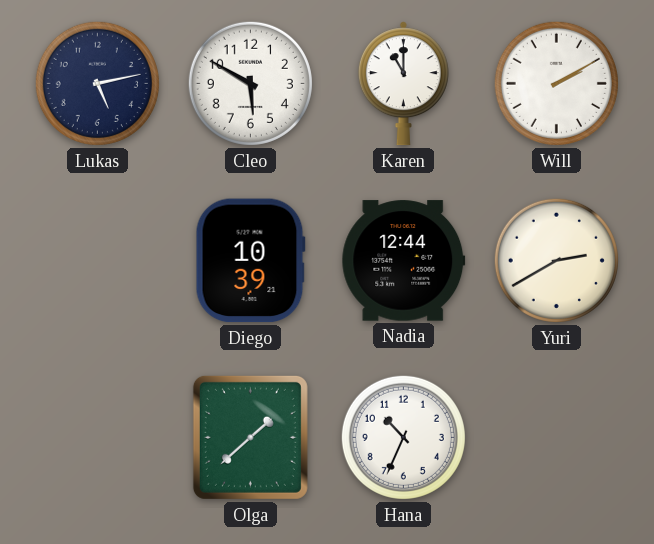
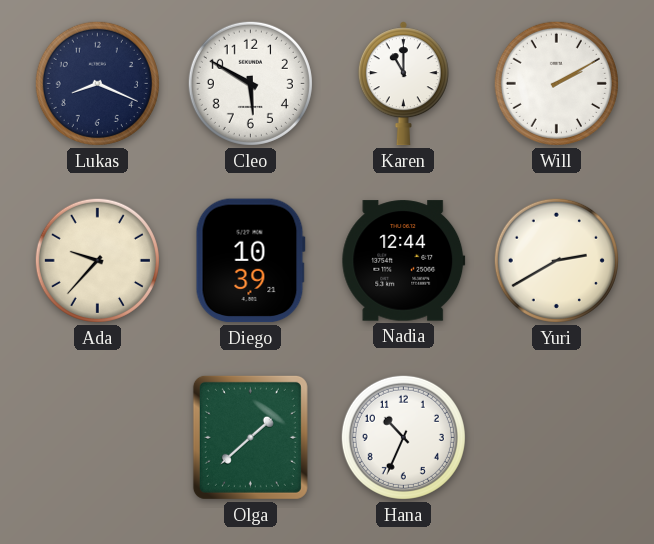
Lukas: 5:13 -> 8:19
Ada: none -> 9:37
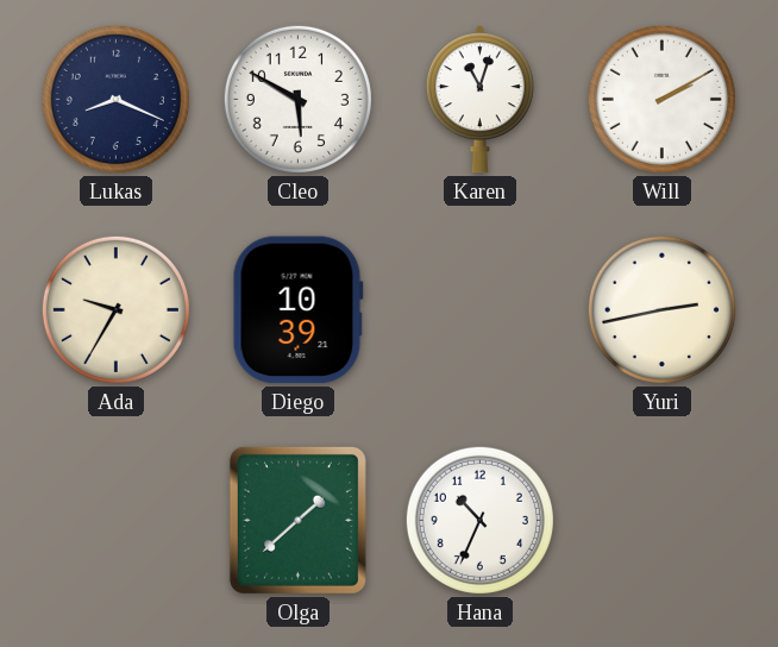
Karen: 11:00 -> 11:03
Ada: 9:37 -> 9:35
Nadia: 12:44 -> none
Yuri: 2:40 -> 2:43
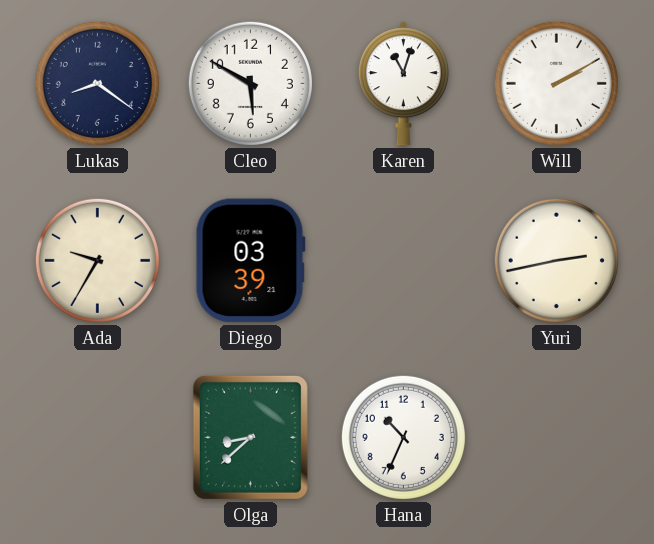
Lukas: 8:19 -> 8:21
Diego: 10:39 -> 03:39
Olga: 1:38 -> 8:38
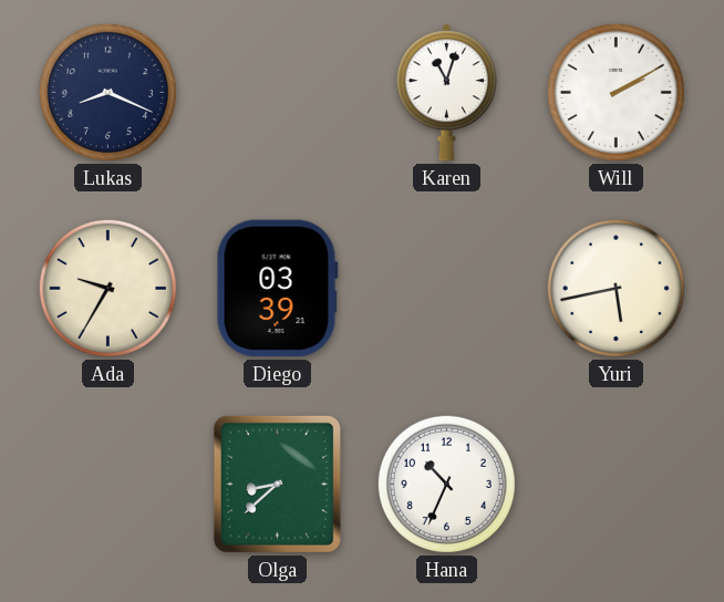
Lukas: 8:21 -> 8:19
Cleo: 5:50 -> none
Yuri: 2:43 -> 5:43
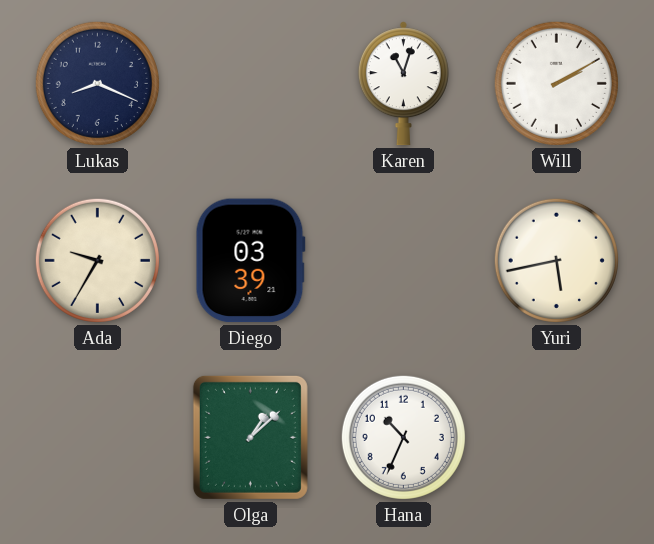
Olga: 8:38 -> 1:08
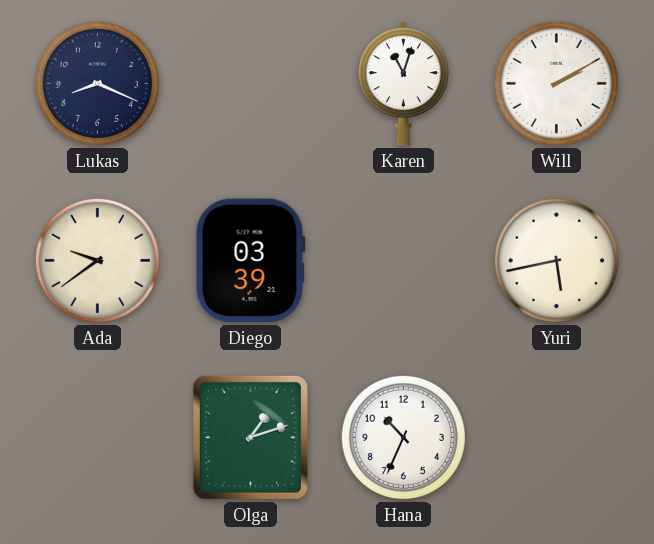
Ada: 9:35 -> 9:39
Olga: 1:08 -> 1:12
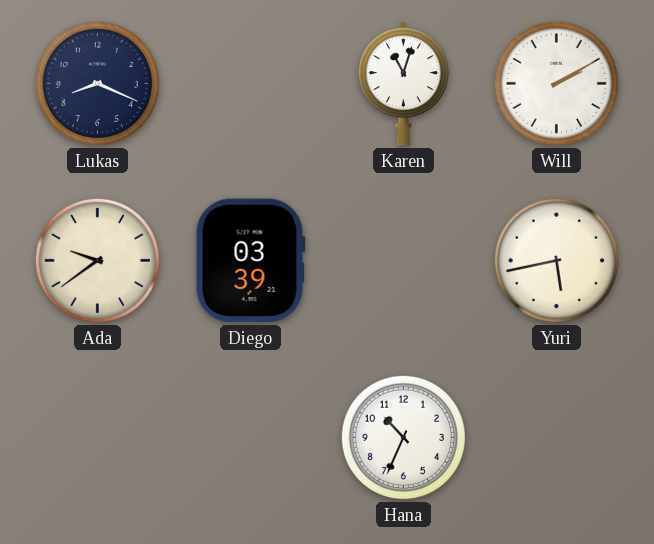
Olga: 1:12 -> none
